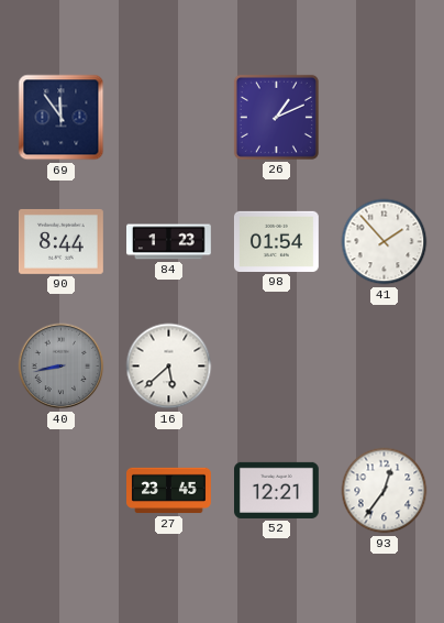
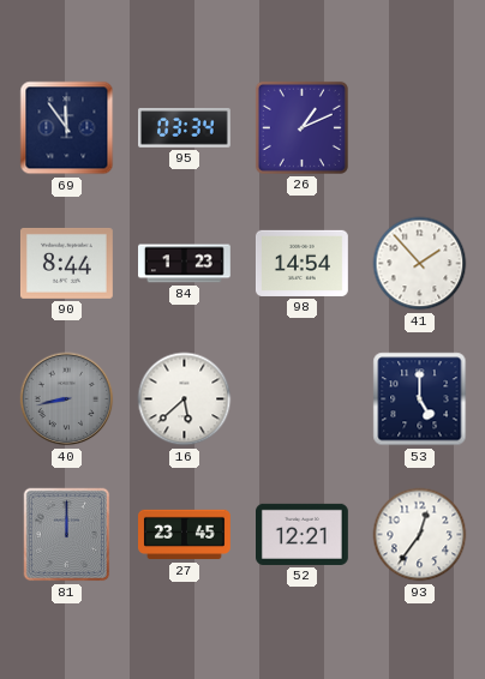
95: none -> 03:34
98: 01:54 -> 14:54
53: none -> 5:00
81: none -> 12:00
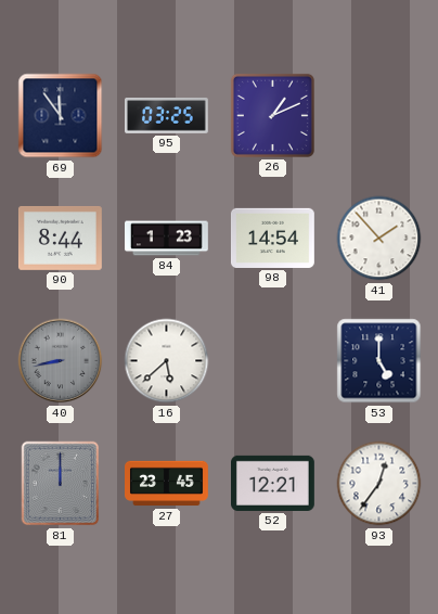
95: 03:34 -> 03:25
